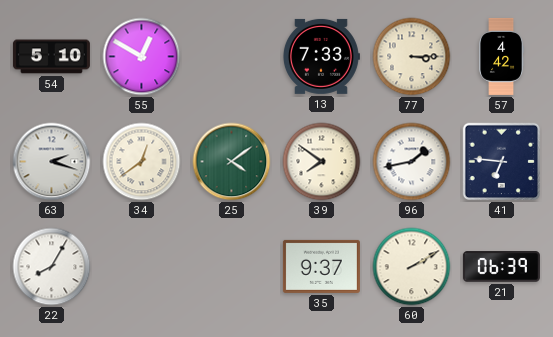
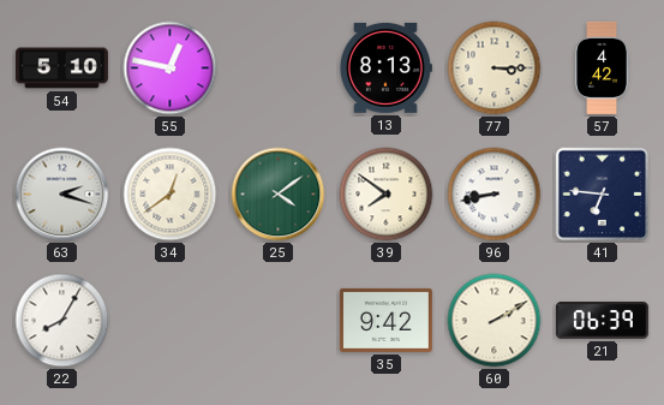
55: 12:50 -> 12:47
13: 7:33 -> 8:13
96: 1:43 -> 8:43
35: 9:37 -> 9:42
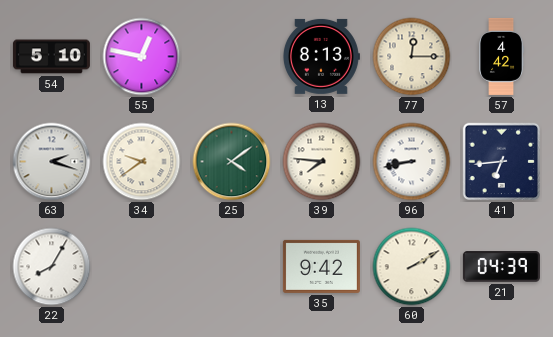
77: 3:15 -> 12:15
34: 12:39 -> 9:39
39: 7:51 -> 7:46
41: 6:46 -> 6:44
21: 06:39 -> 04:39
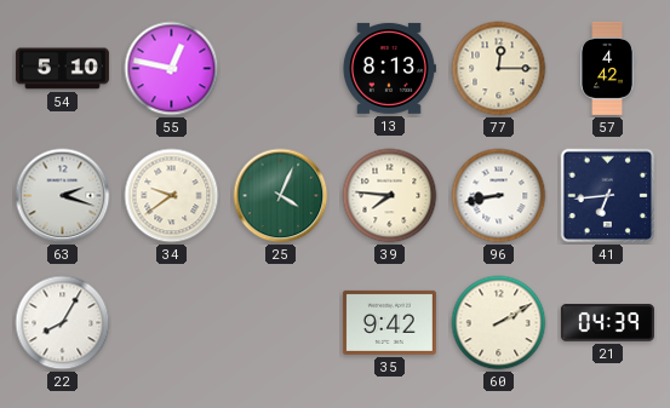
25: 4:09 -> 4:04
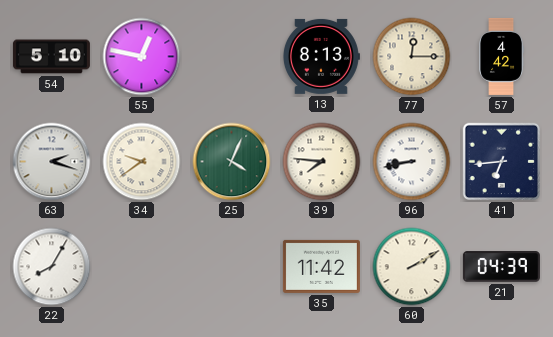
35: 9:42 -> 11:42
